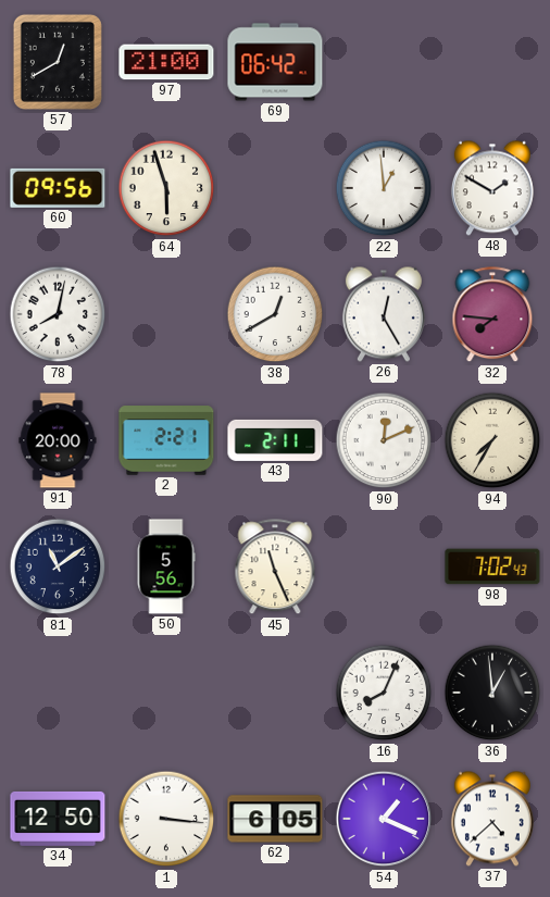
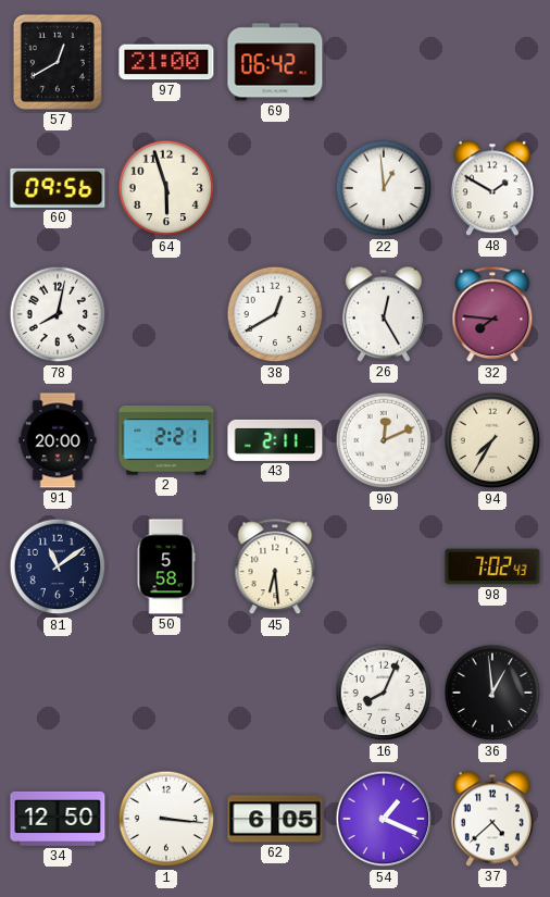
50: 5:56 -> 5:58
45: 11:26 -> 6:29
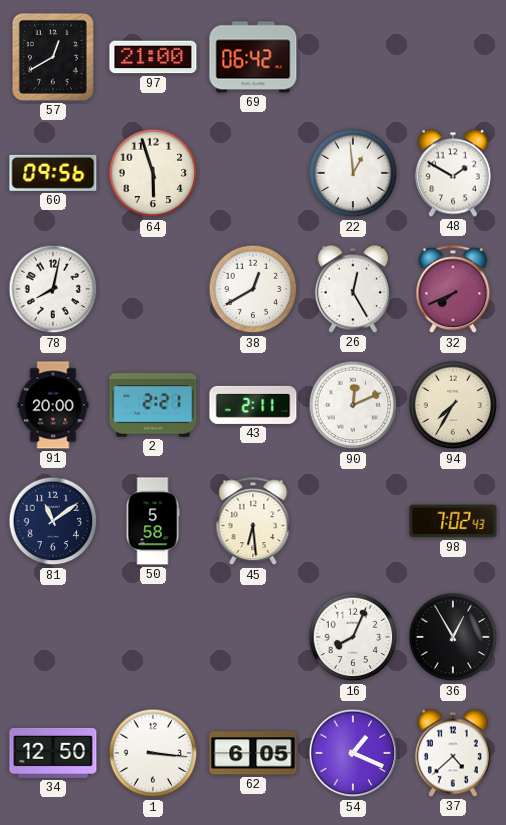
32: 7:46 -> 7:41
36: 12:59 -> 12:55
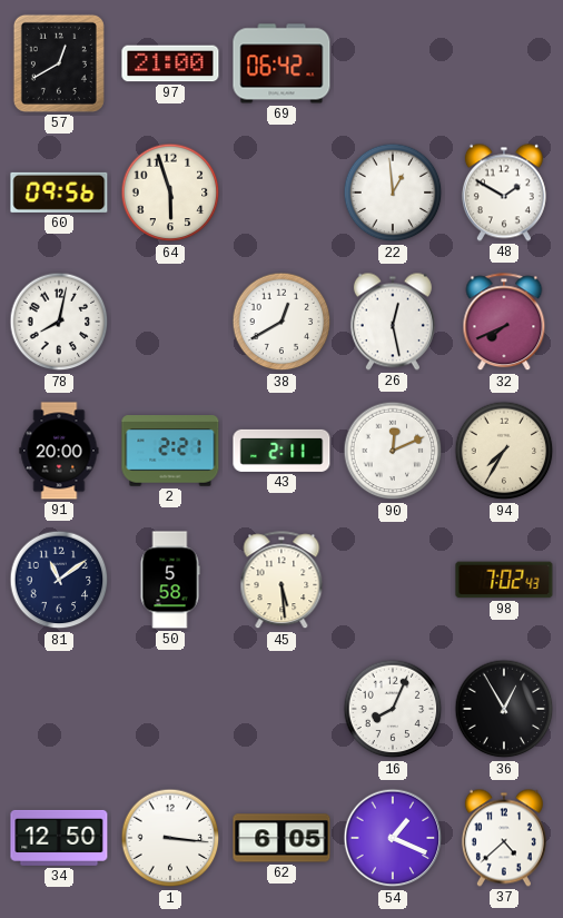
26: 12:25 -> 12:28
45: 6:29 -> 5:29
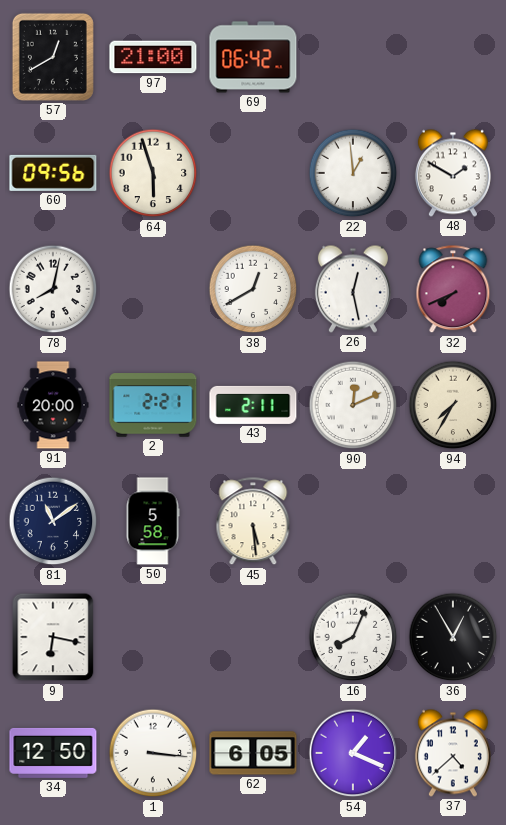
98: 7:02 -> none
9: none -> 6:17
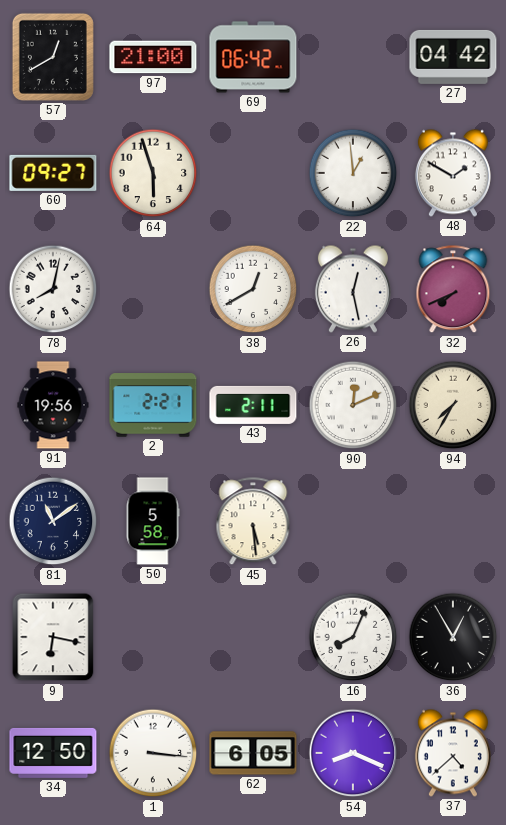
27: none -> 04:42
60: 09:56 -> 09:27
91: 20:00 -> 19:56
54: 1:19 -> 8:19
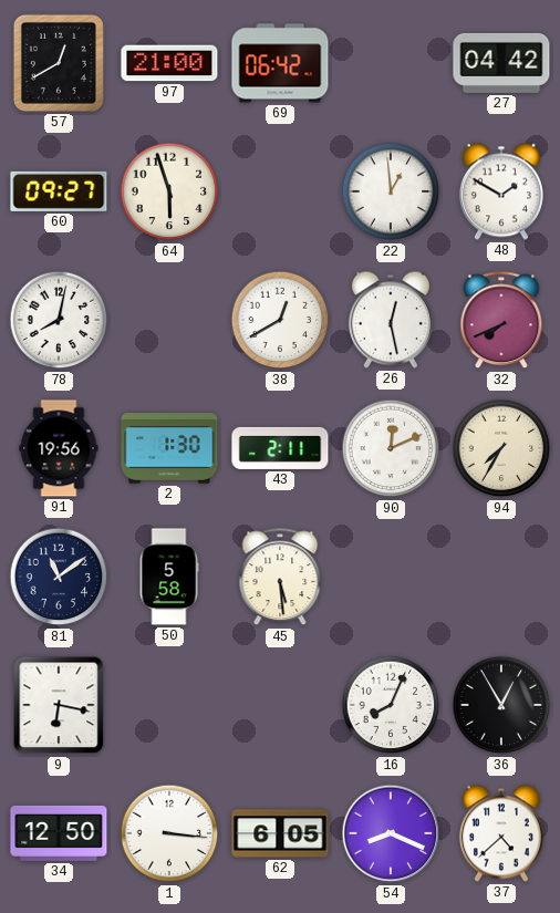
2: 2:21 -> 1:30
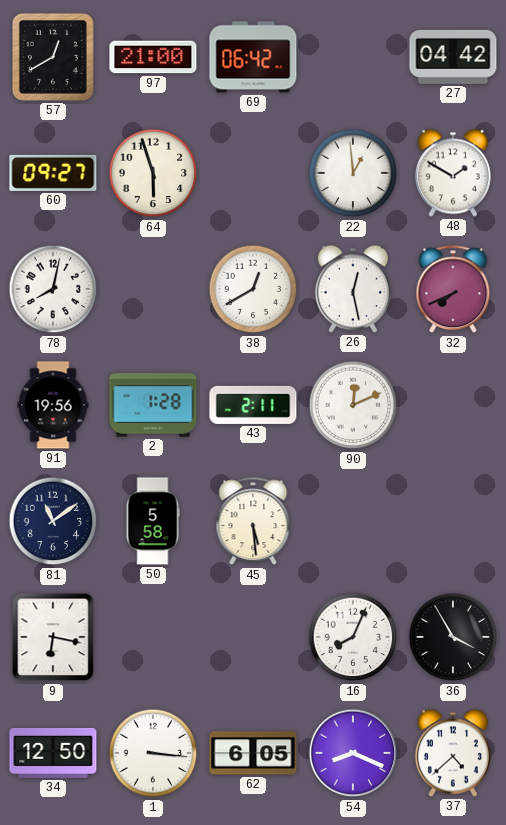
2: 1:30 -> 1:28
94: 7:35 -> none
36: 12:55 -> 3:55
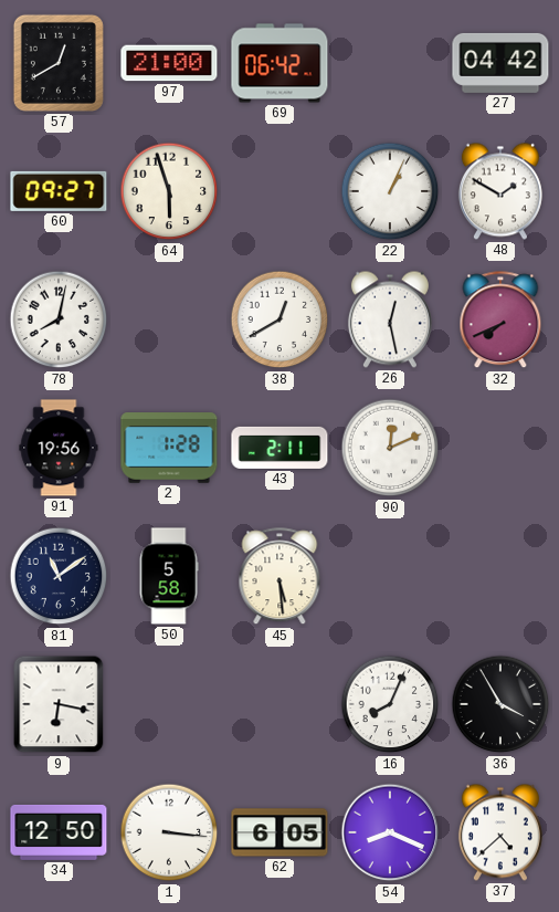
22: 12:59 -> 1:04
